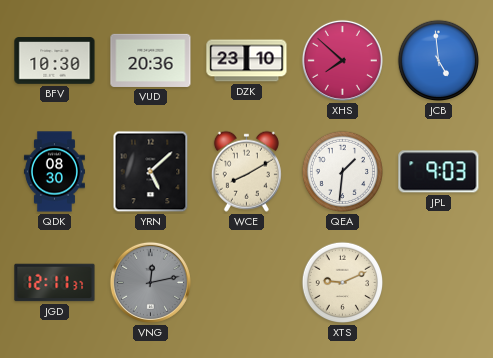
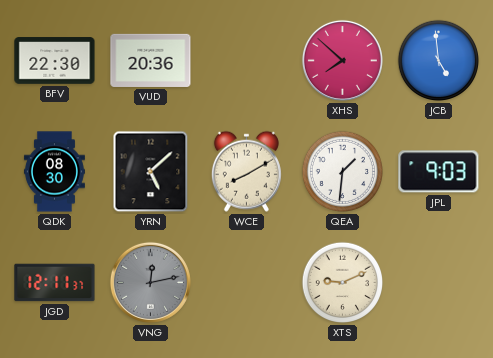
BFV: 10:30 -> 22:30
DZK: 23:10 -> none
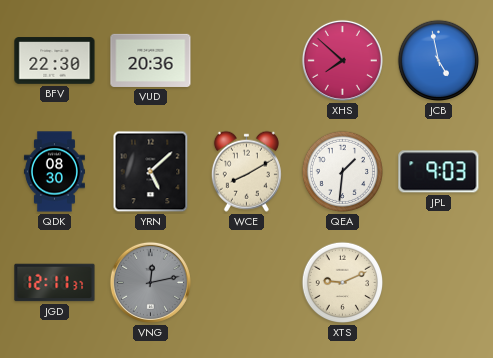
JCB: 4:59 -> 4:58
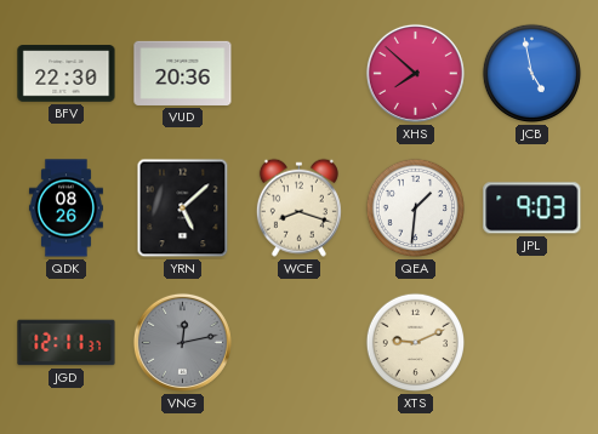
QDK: 08:30 -> 08:26
WCE: 8:10 -> 8:18
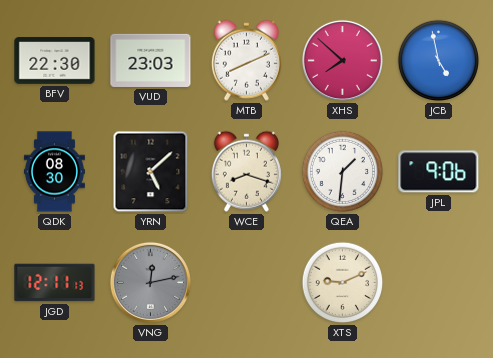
VUD: 20:36 -> 23:03
MTB: none -> 8:11
QDK: 08:26 -> 08:30
JPL: 9:03 -> 9:06
JGD: 12:11:37 -> 12:11:13
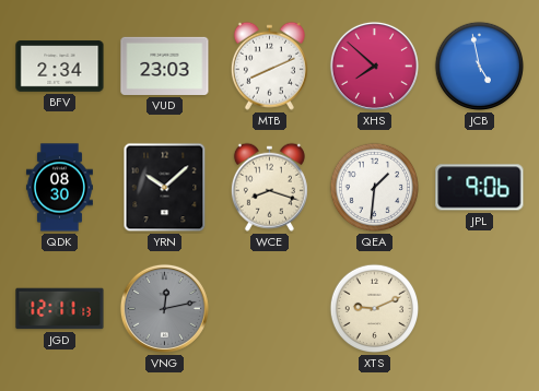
BFV: 22:30 -> 2:34
YRN: 5:08 -> 10:08
